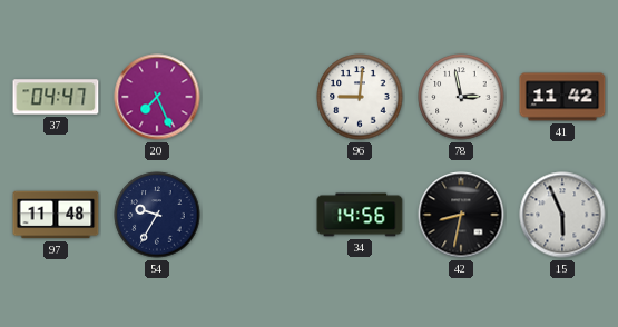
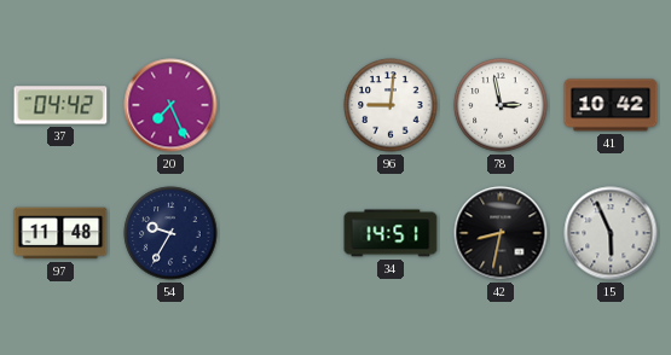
37: 04:47 -> 04:42
41: 11:42 -> 10:42
34: 14:56 -> 14:51
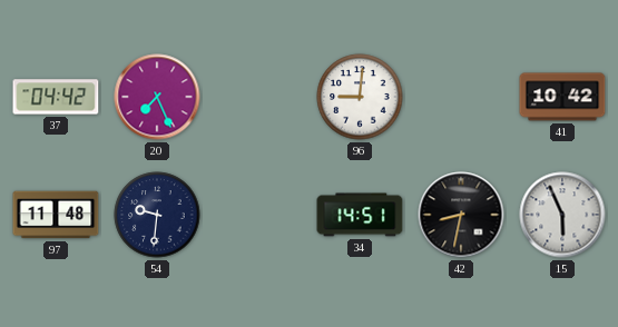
78: 2:58 -> none
54: 9:35 -> 9:31
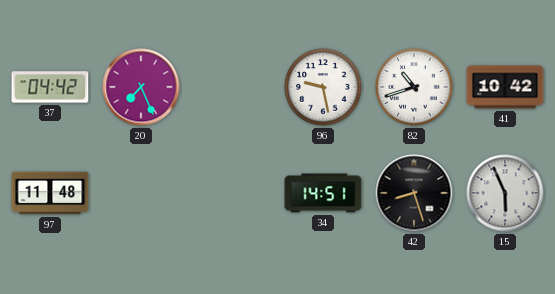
96: 9:01 -> 9:28
82: none -> 10:42
54: 9:31 -> none
42: 8:32 -> 8:27
